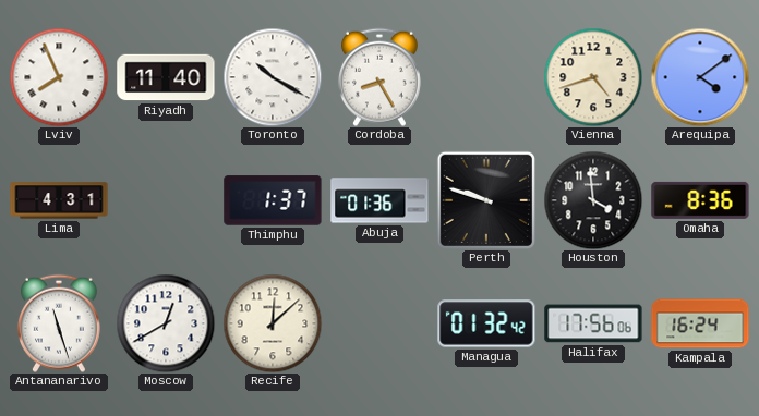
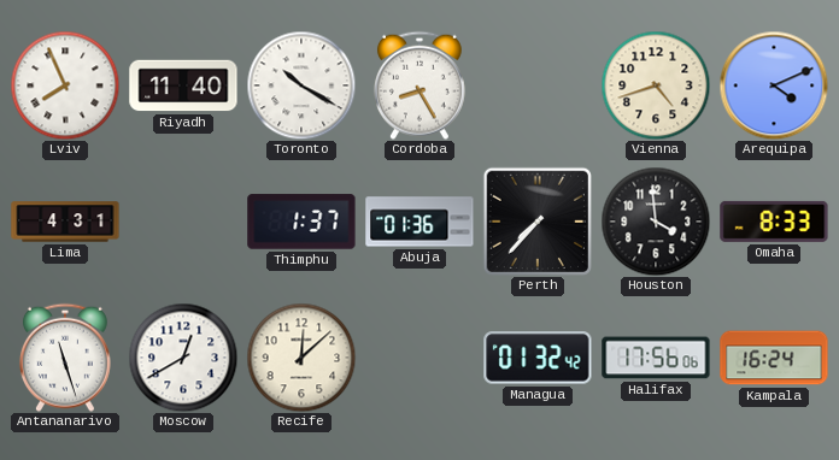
Arequipa: 4:09 -> 4:11
Perth: 9:48 -> 7:37
Omaha: 8:36 -> 8:33
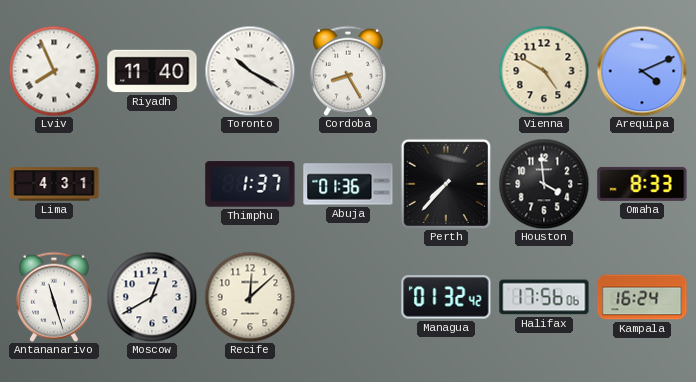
Vienna: 4:42 -> 4:50
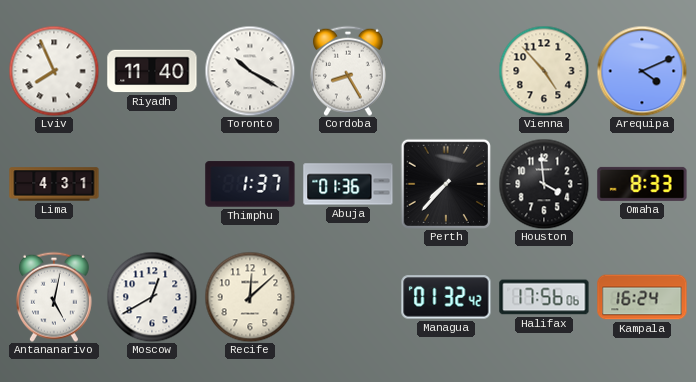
Vienna: 4:50 -> 4:53
Antananarivo: 11:27 -> 5:02
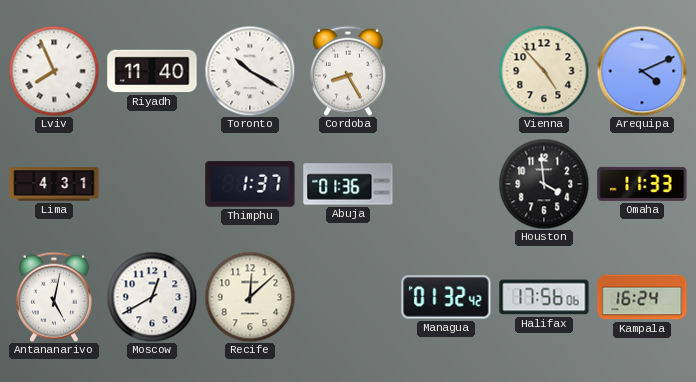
Perth: 7:37 -> none
Omaha: 8:33 -> 11:33
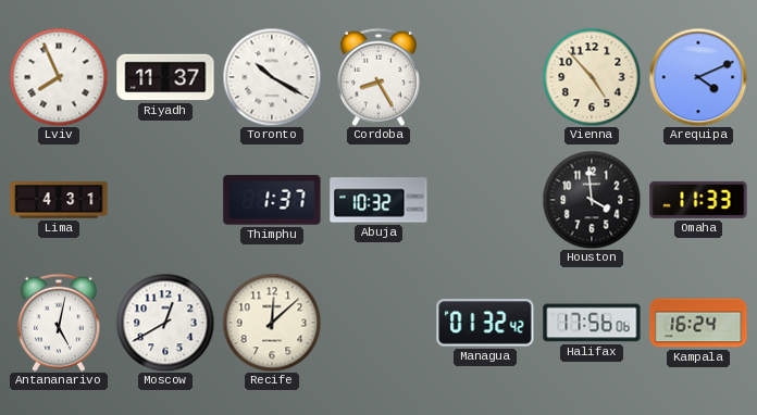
Riyadh: 11:40 -> 11:37
Abuja: 01:36 -> 10:32
